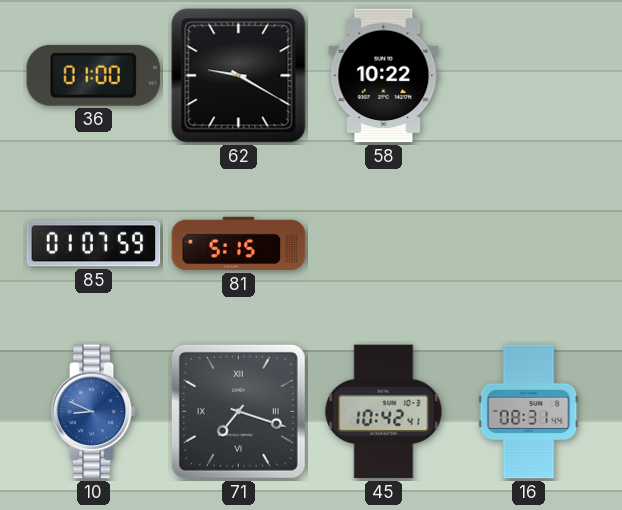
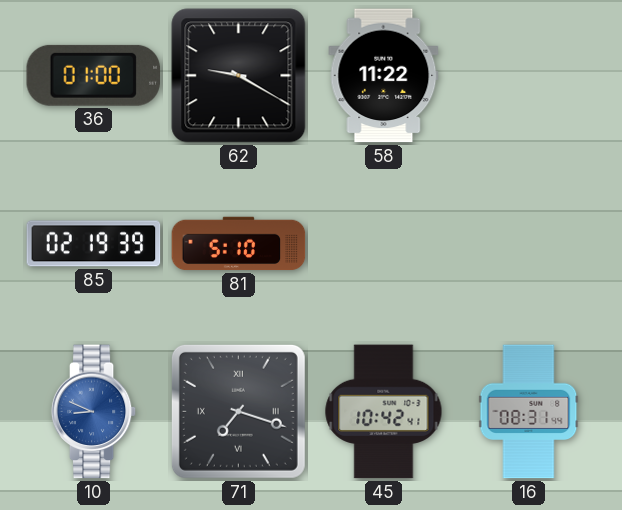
58: 10:22 -> 11:22
85: 01:07 -> 02:19
81: 5:15 -> 5:10
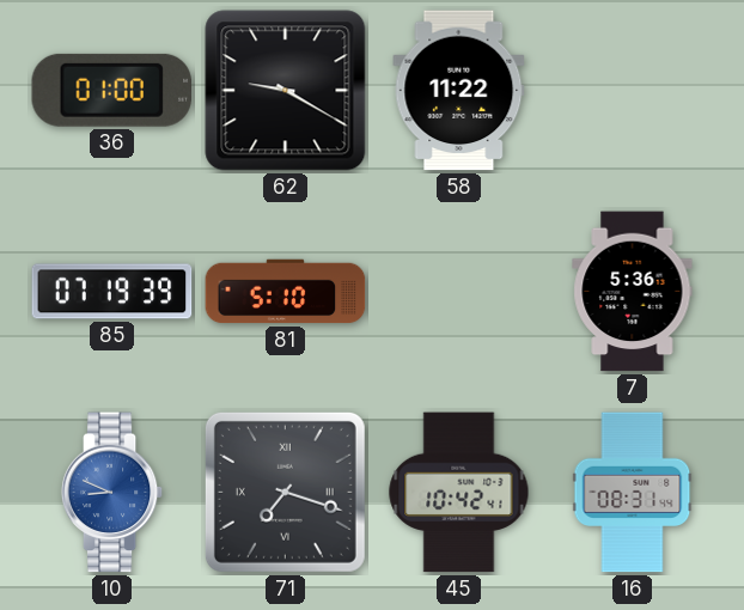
85: 02:19 -> 07:19
7: none -> 5:36
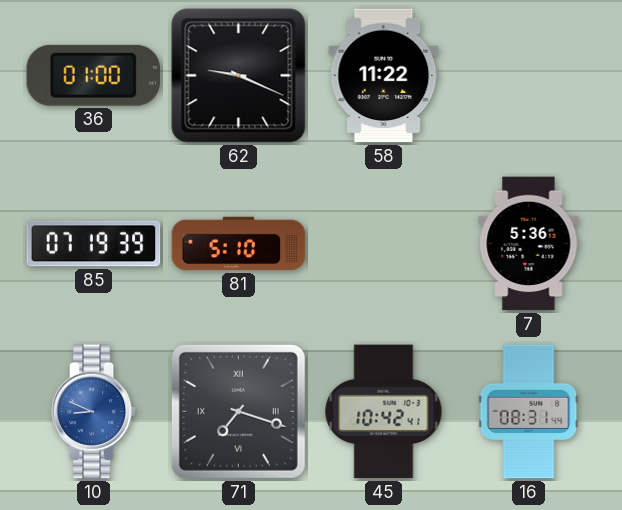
62: 9:20 -> 9:19
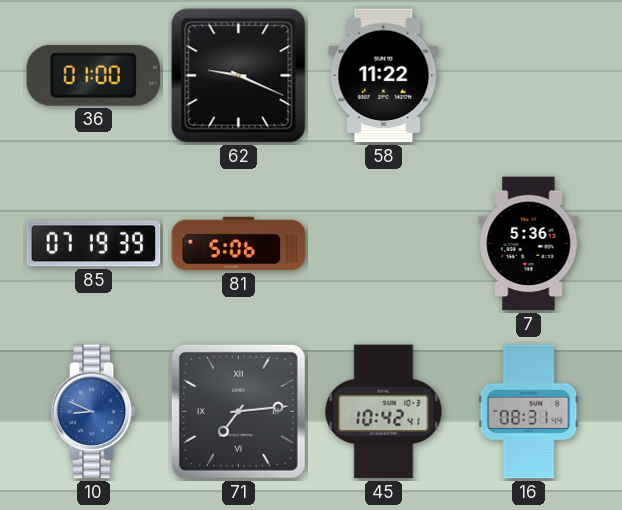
81: 5:10 -> 5:06
71: 7:18 -> 7:14
